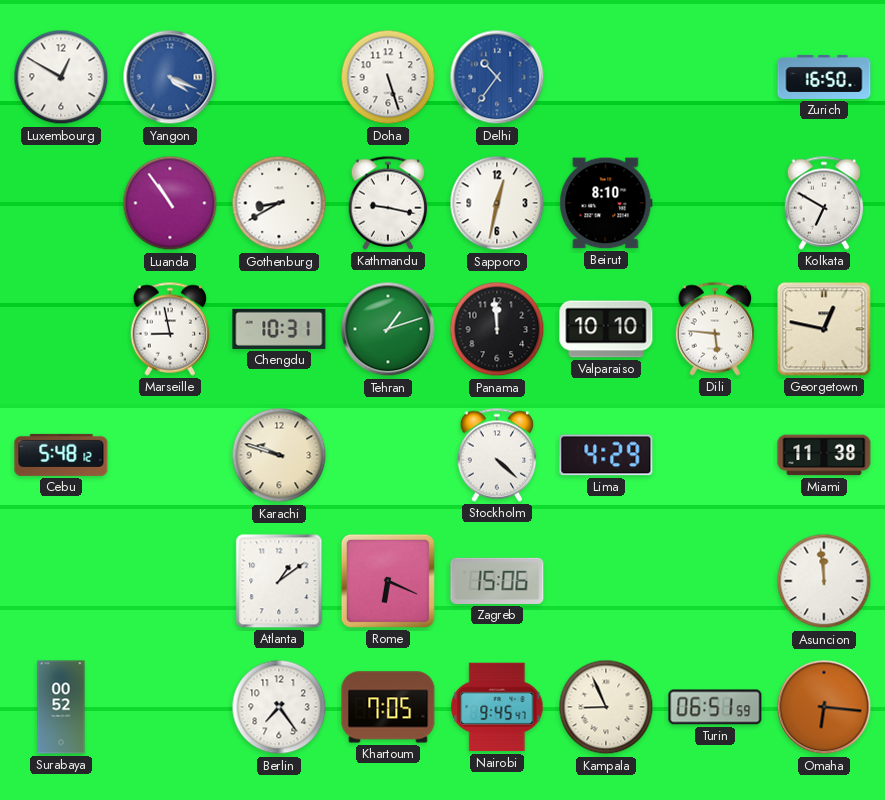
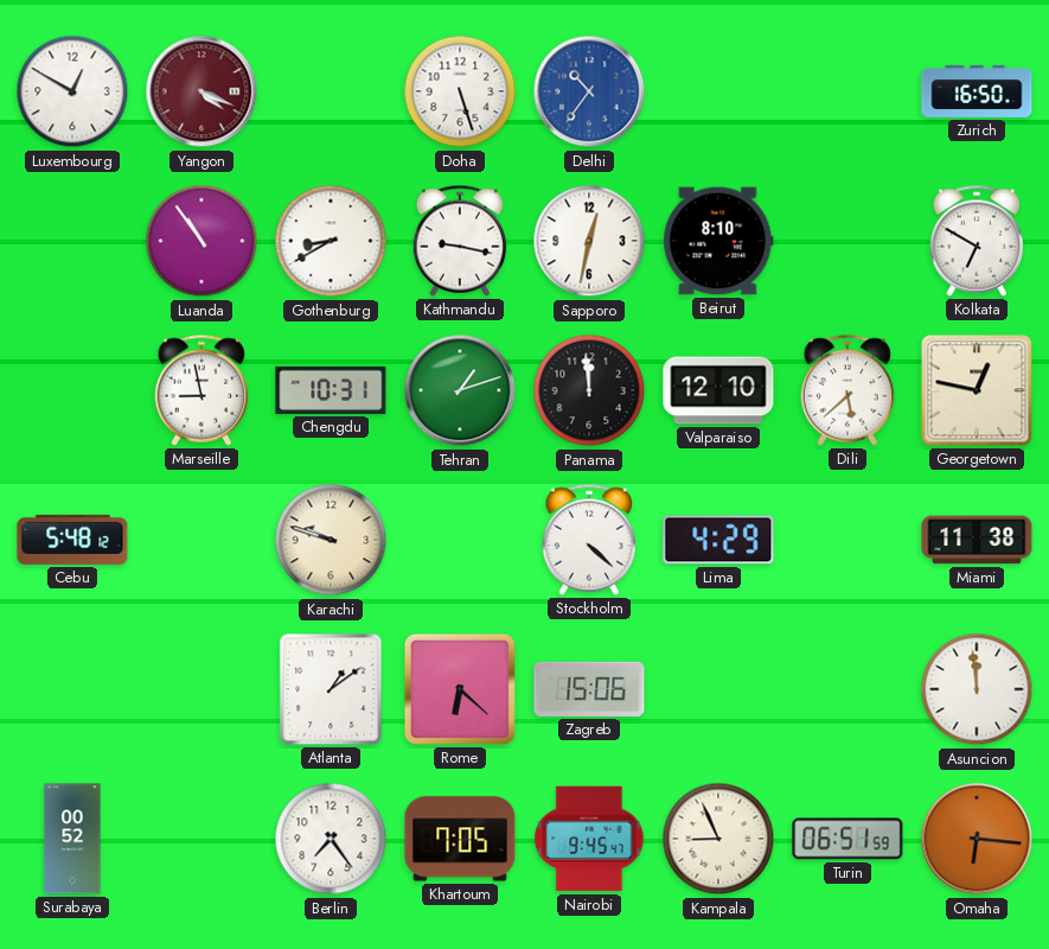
Yangon dial: blue -> burgundy
Valparaiso: 10:10 -> 12:10
Dili: 5:46 -> 5:38
Rome: 6:19 -> 6:22
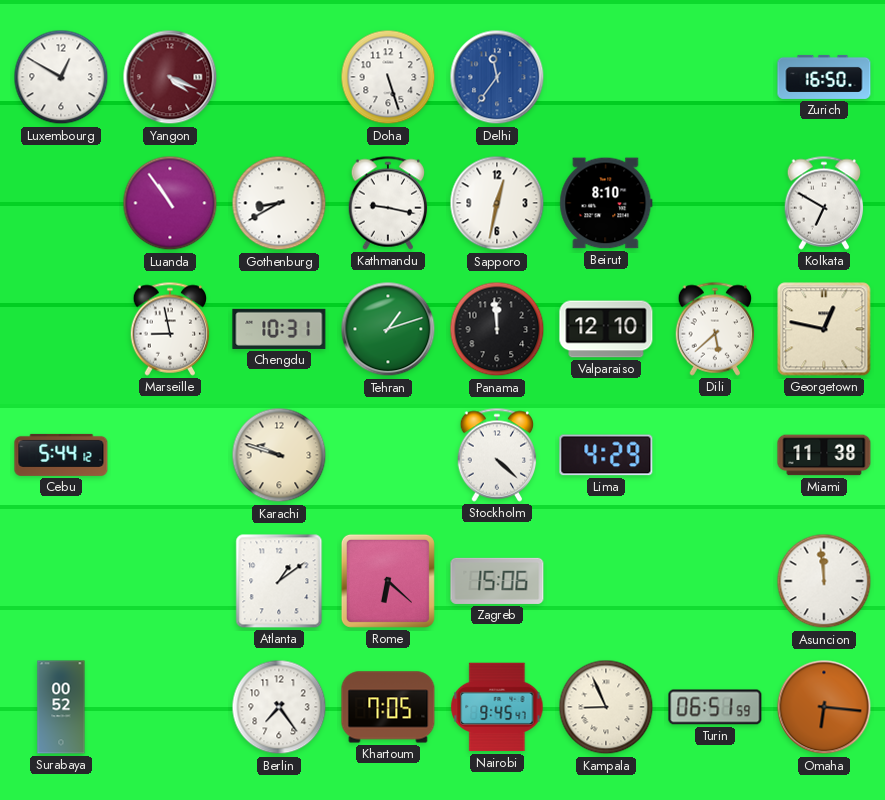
Delhi: 10:36 -> 11:36
Cebu: 5:48 -> 5:44
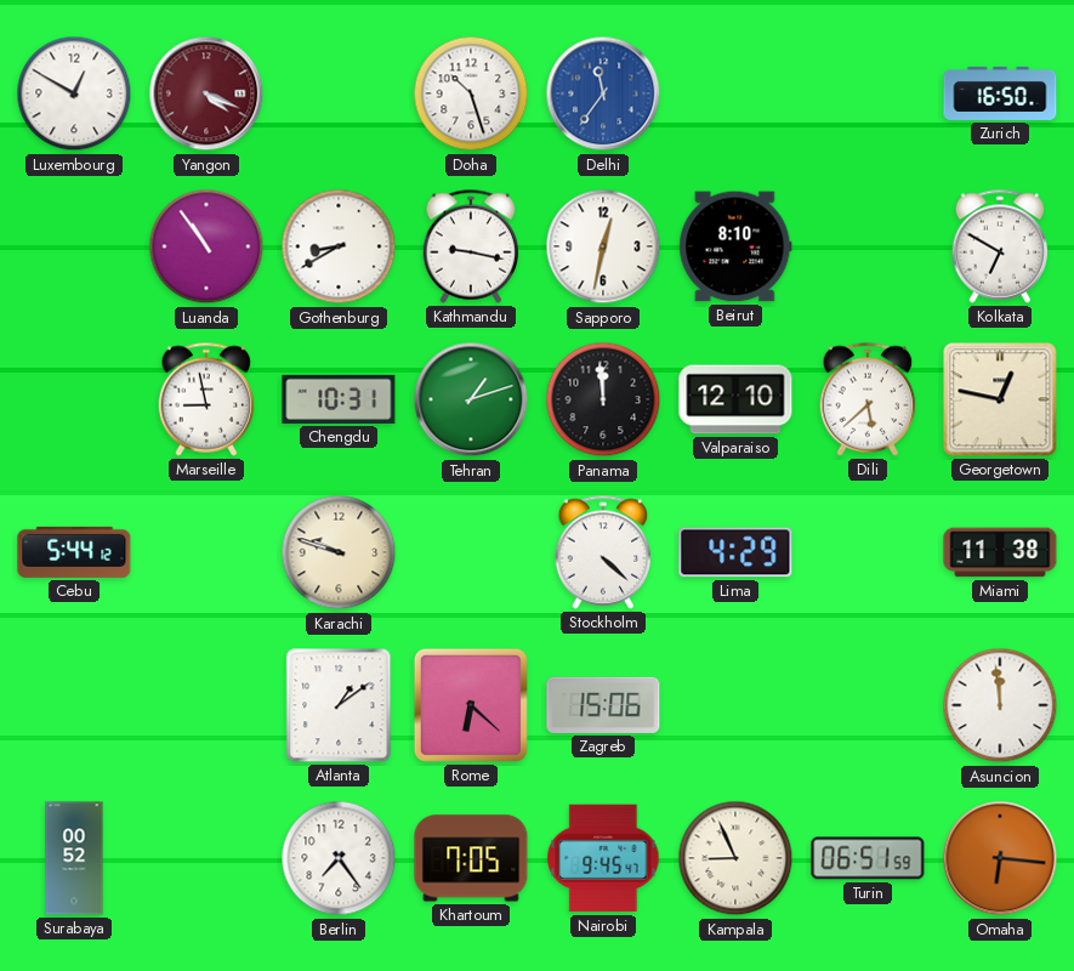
Doha: 5:27 -> 10:27
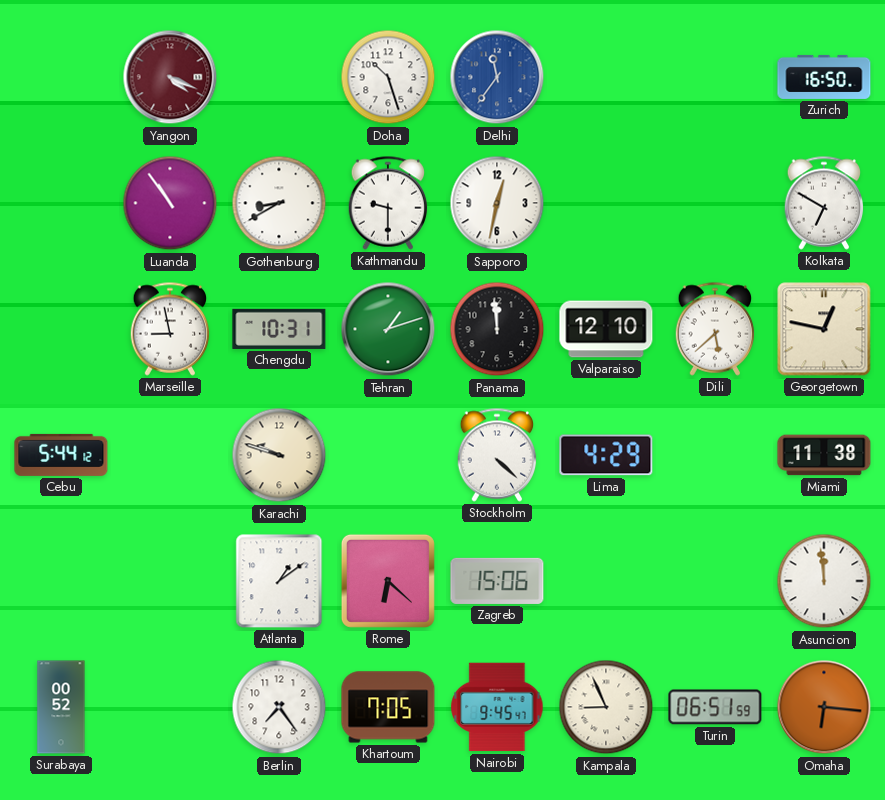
Luxembourg: 12:50 -> none
Kathmandu: 9:17 -> 9:30
Beirut: 8:10 -> none
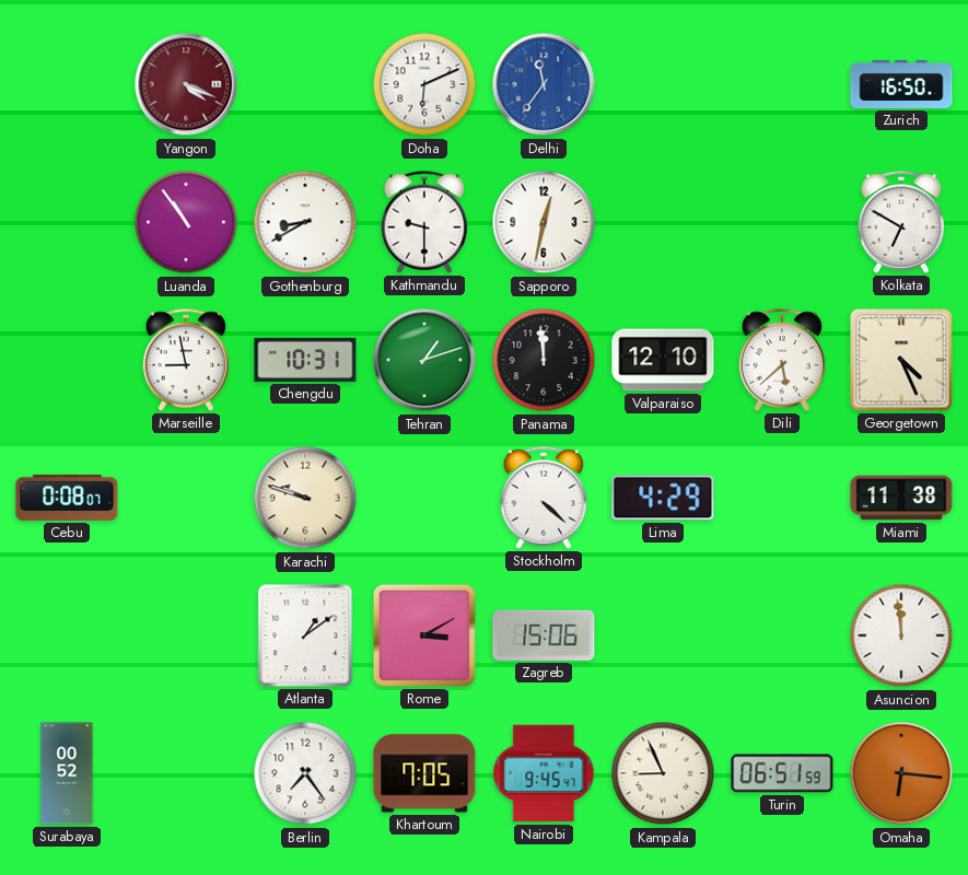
Doha: 10:27 -> 6:11
Georgetown: 12:47 -> 4:26
Cebu: 5:44 -> 0:08
Rome: 6:22 -> 3:10
